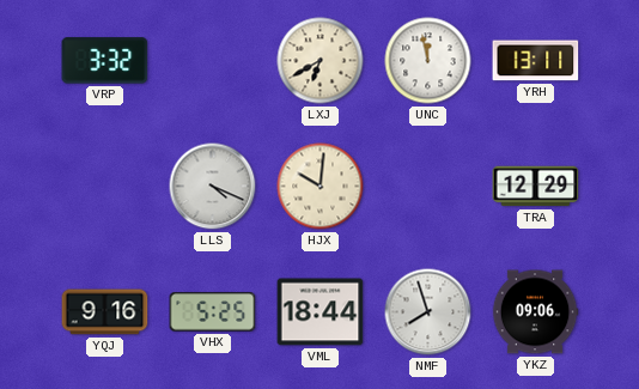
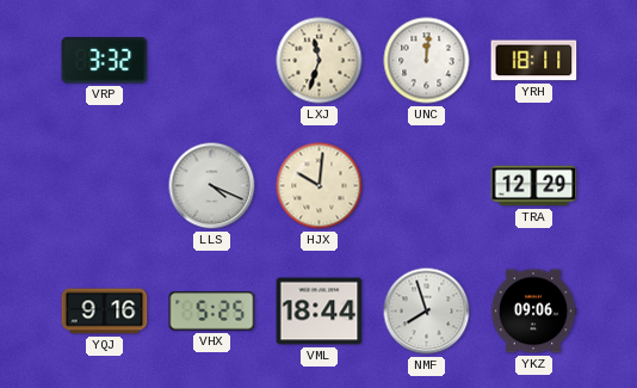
LXJ: 6:40 -> 11:33
UNC: 11:58 -> 12:01
YRH: 13:11 -> 18:11
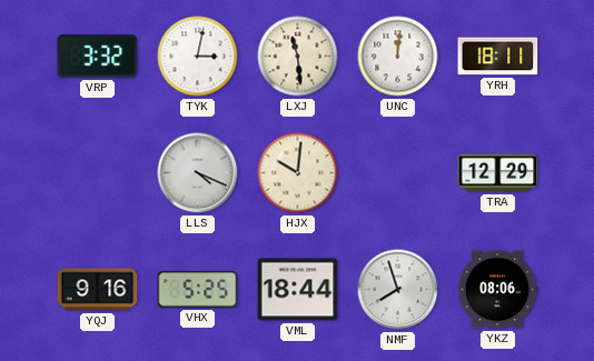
TYK: none -> 3:02
LXJ: 11:33 -> 11:29
YKZ: 09:06 -> 08:06
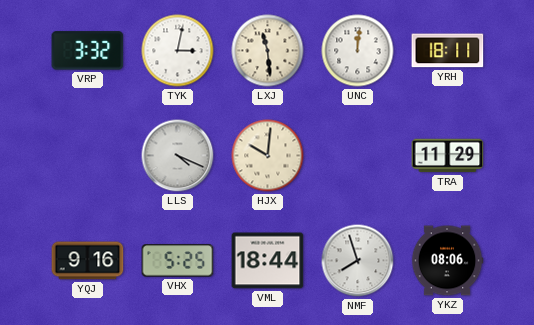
TRA: 12:29 -> 11:29
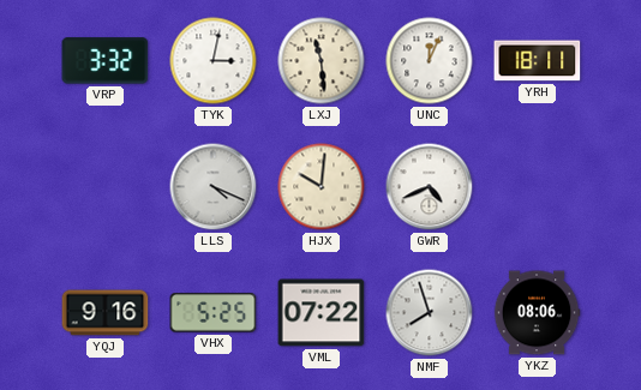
UNC: 12:01 -> 12:04
GWR: none -> 4:41
TRA: 11:29 -> none
VML: 18:44 -> 07:22
